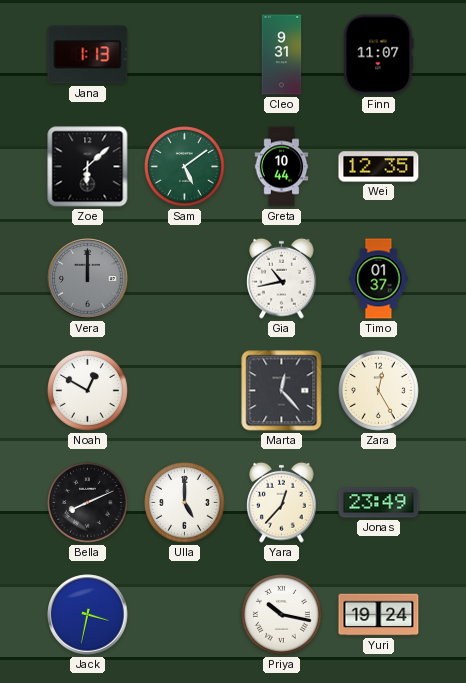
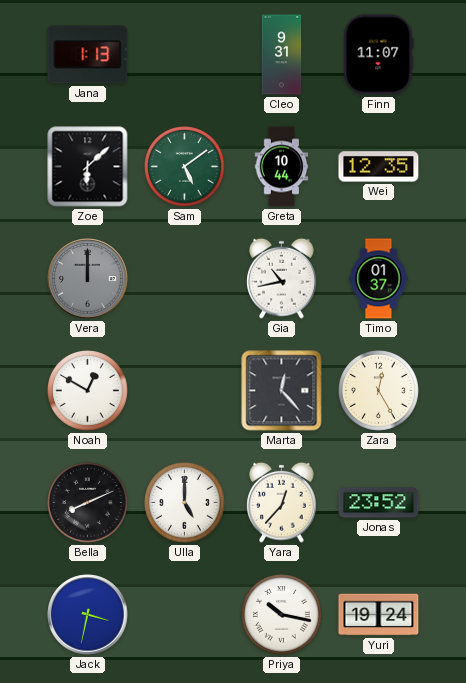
Jonas: 23:49 -> 23:52
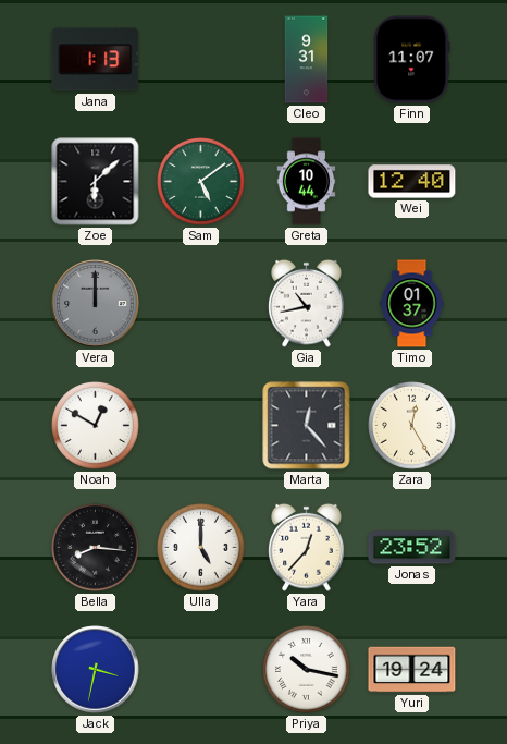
Wei: 12:35 -> 12:40
Bella: 8:11 -> 8:16
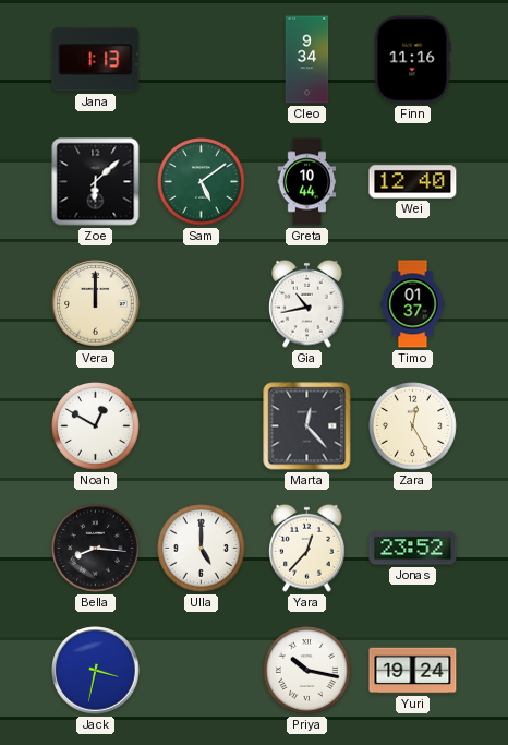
Cleo: 9:31 -> 9:34
Finn: 11:07 -> 11:16
Vera dial: grey -> cream
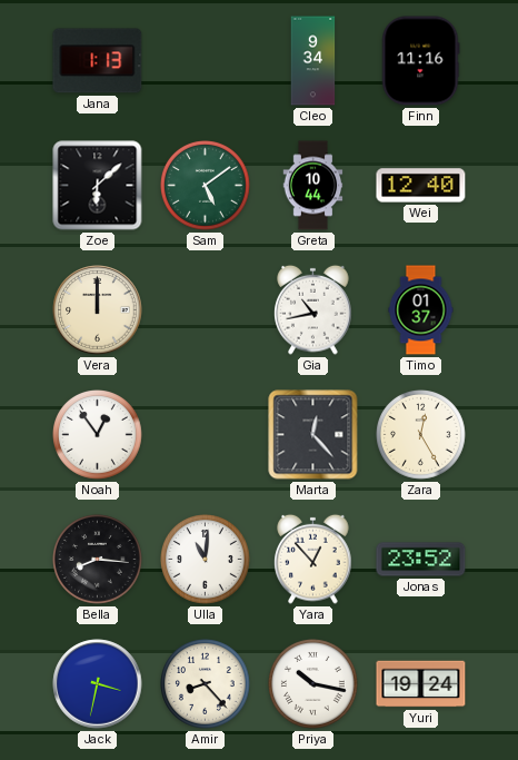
Noah: 12:50 -> 12:54
Ulla: 5:00 -> 11:01
Yara: 12:37 -> 12:53
Amir: none -> 8:23
